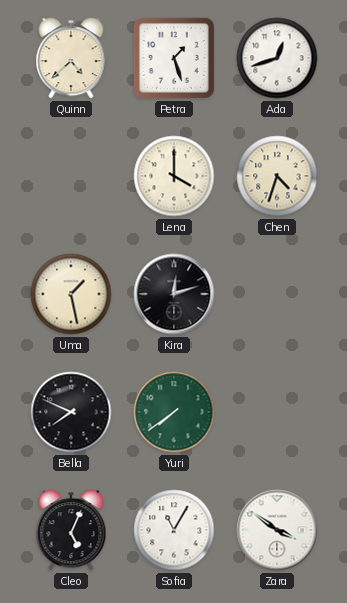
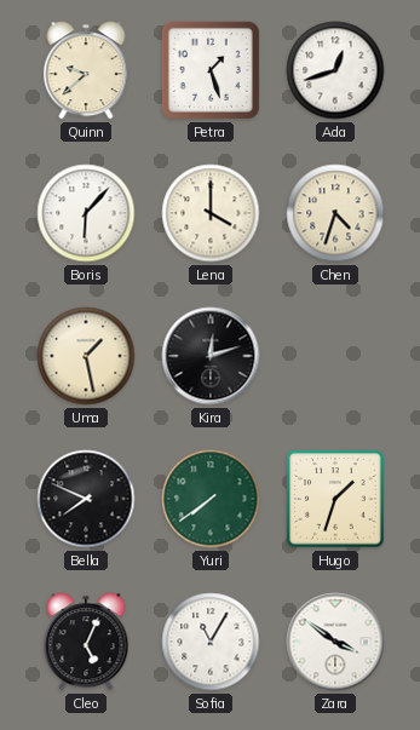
Quinn: 4:38 -> 9:38
Boris: none -> 6:07
Hugo: none -> 1:33
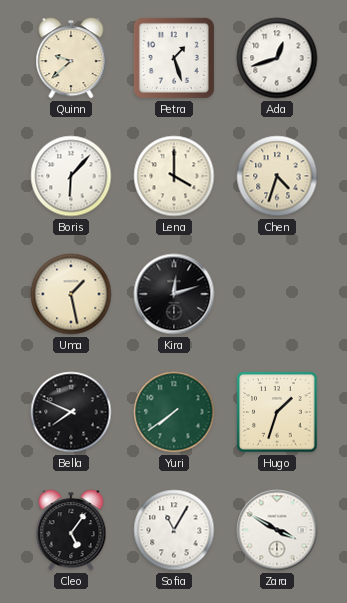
Cleo: 5:04 -> 5:06
Zara: 3:51 -> 3:50
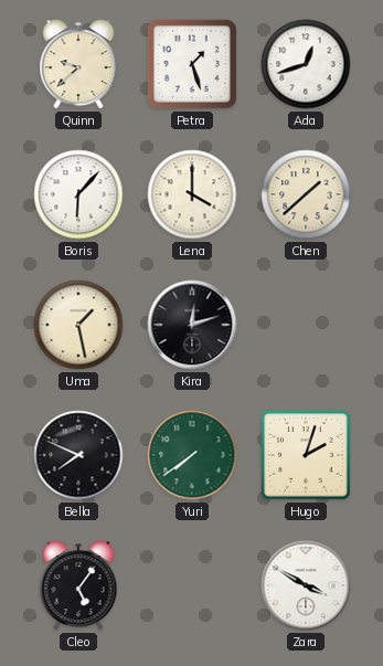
Chen: 4:33 -> 1:38
Hugo: 1:33 -> 2:03
Sofia: 11:05 -> none
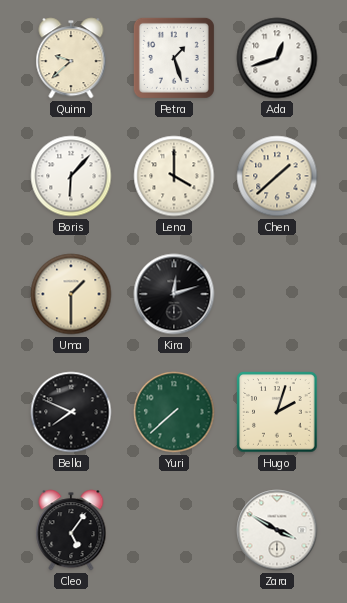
Uma: 1:28 -> 1:30
Yuri: 7:39 -> 7:38
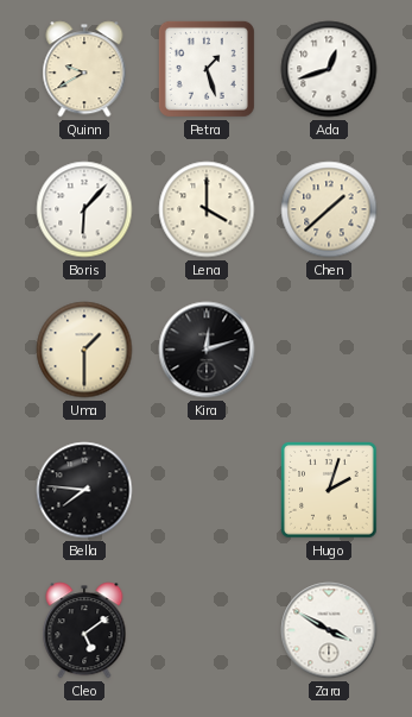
Quinn: 9:38 -> 9:40
Bella: 7:49 -> 7:46
Yuri: 7:38 -> none
Cleo: 5:06 -> 5:09
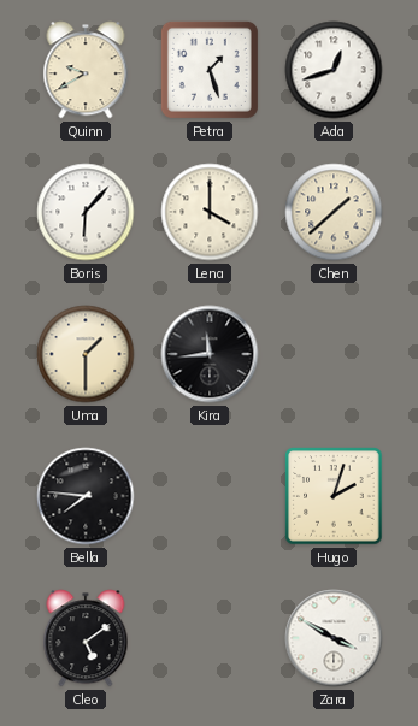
Kira: 12:12 -> 11:44
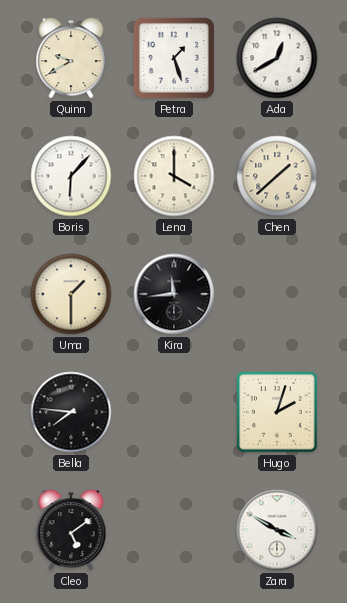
Ada: 12:42 -> 12:40
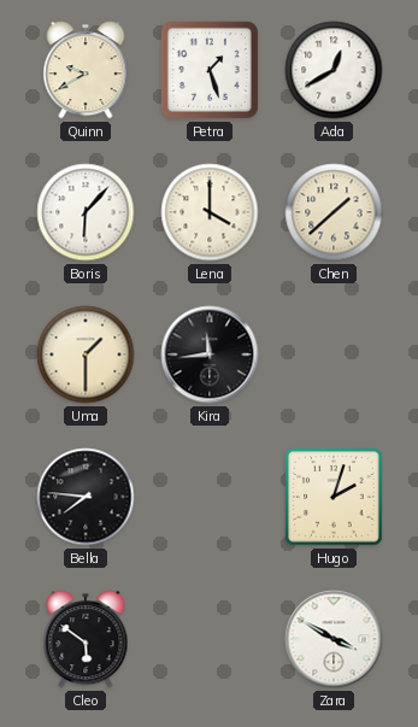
Cleo: 5:09 -> 5:51
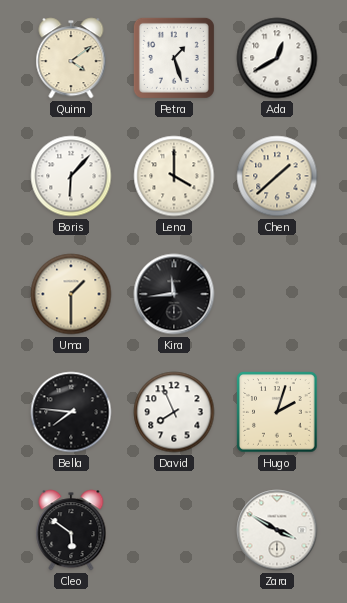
Quinn: 9:40 -> 4:09
David: none -> 7:56
